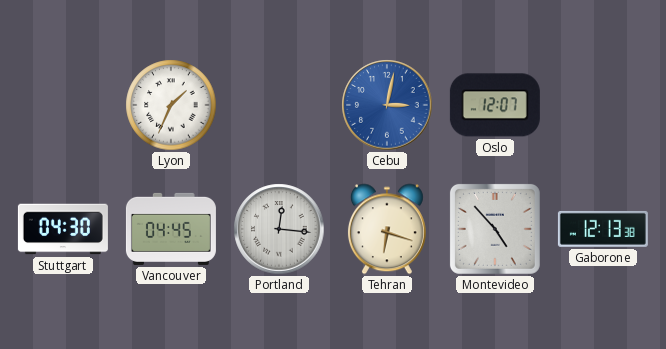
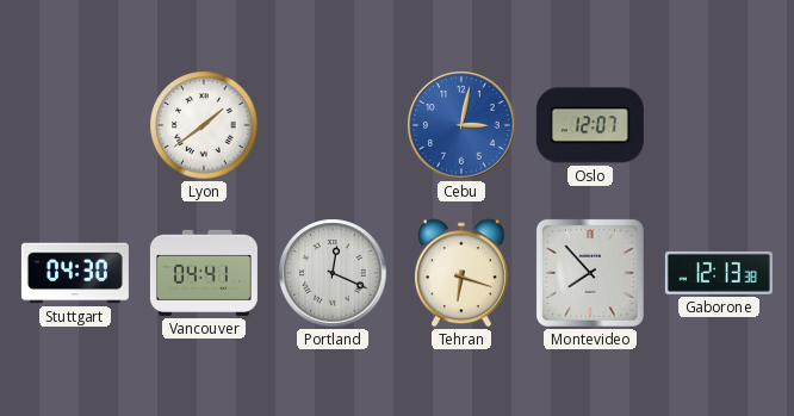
Lyon: 1:34 -> 1:39
Vancouver: 04:45 -> 04:41
Portland: 12:16 -> 12:19
Montevideo: 4:53 -> 7:53
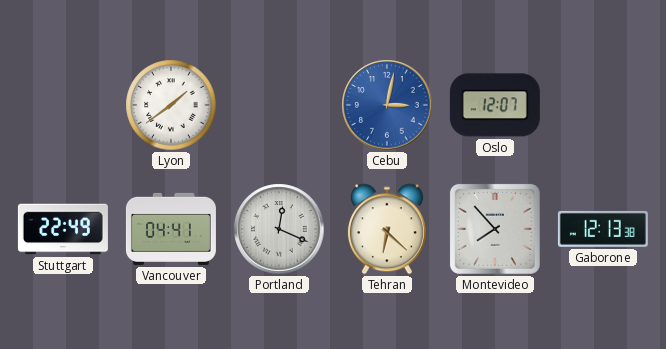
Stuttgart: 04:30 -> 22:49
Tehran: 6:18 -> 6:22
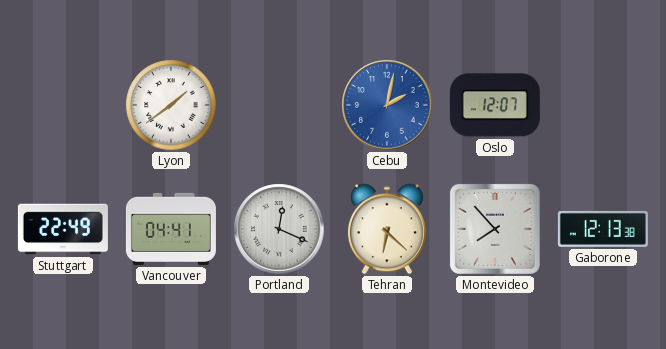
Cebu: 3:02 -> 2:02
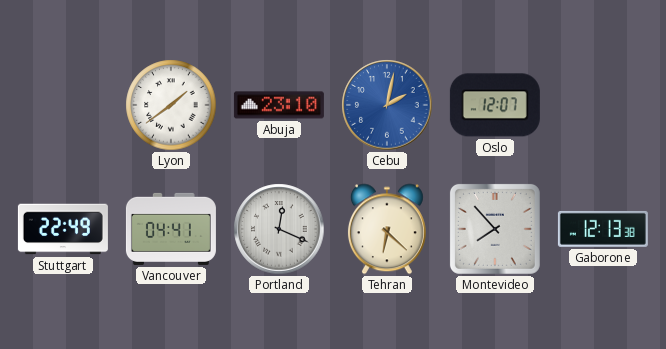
Abuja: none -> 23:10
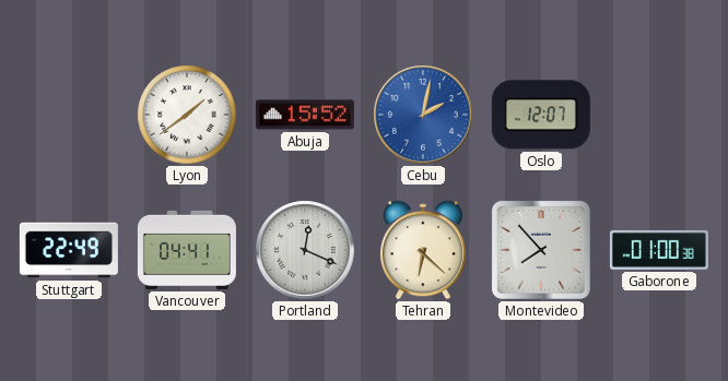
Abuja: 23:10 -> 15:52
Gaborone: 12:13 -> 01:00
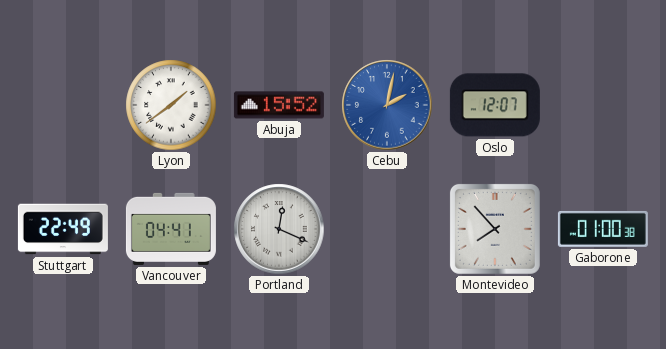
Tehran: 6:22 -> none
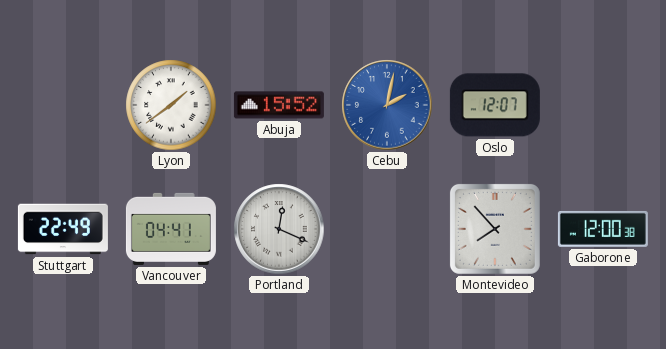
Gaborone: 01:00 -> 12:00
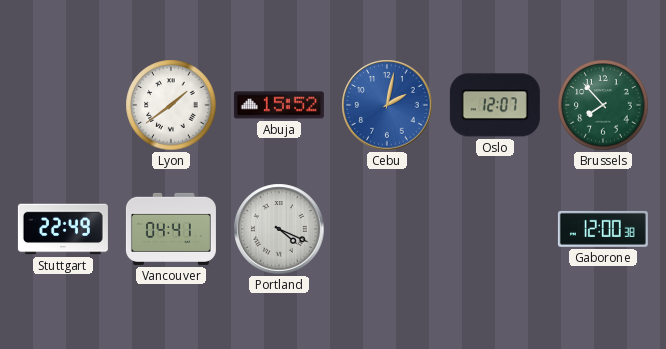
Brussels: none -> 7:53
Portland: 12:19 -> 4:19
Montevideo: 7:53 -> none
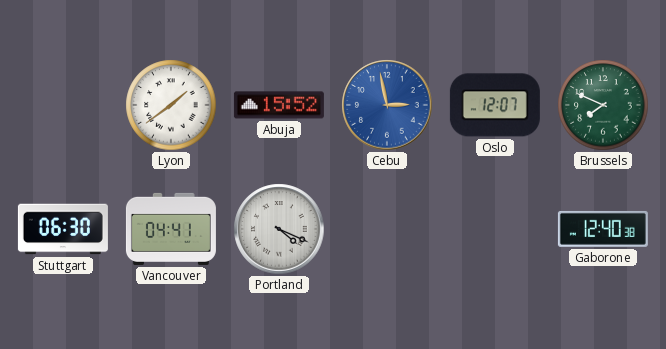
Cebu: 2:02 -> 2:58
Brussels: 7:53 -> 7:49
Stuttgart: 22:49 -> 06:30
Gaborone: 12:00 -> 12:40
